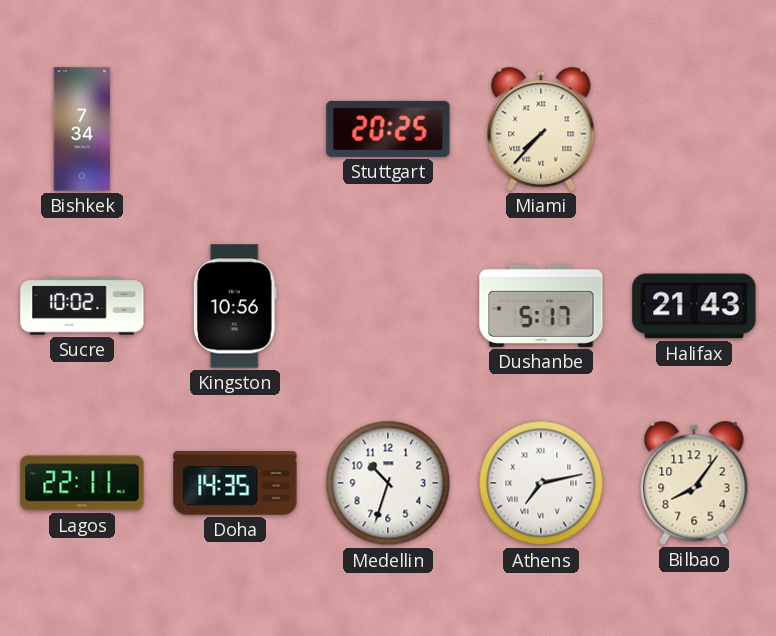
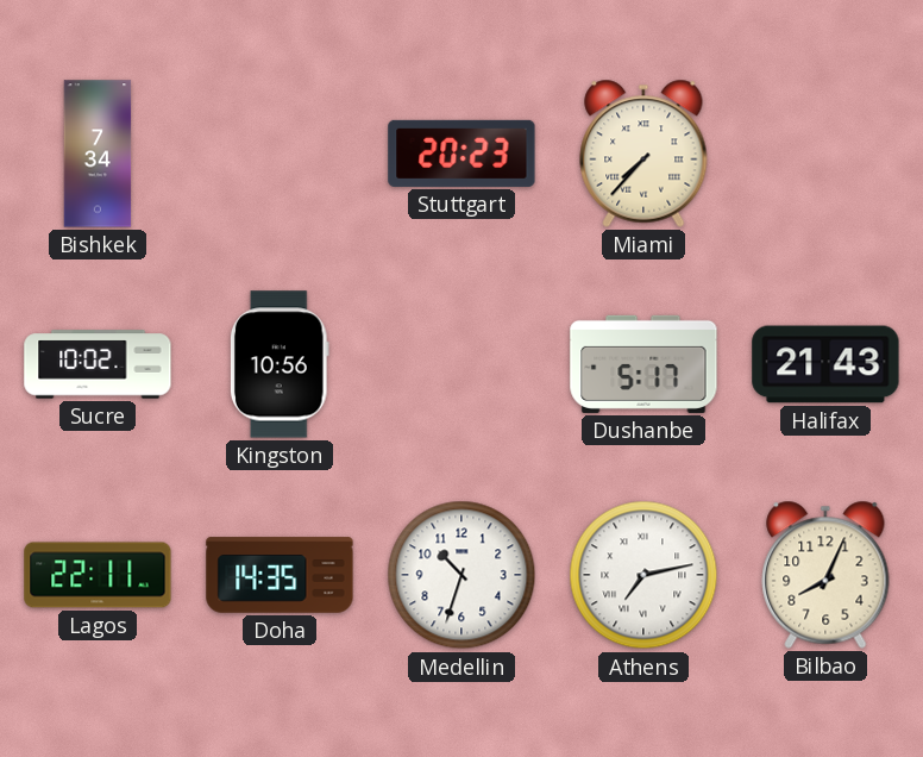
Stuttgart: 20:25 -> 20:23
Bilbao: 8:06 -> 8:04
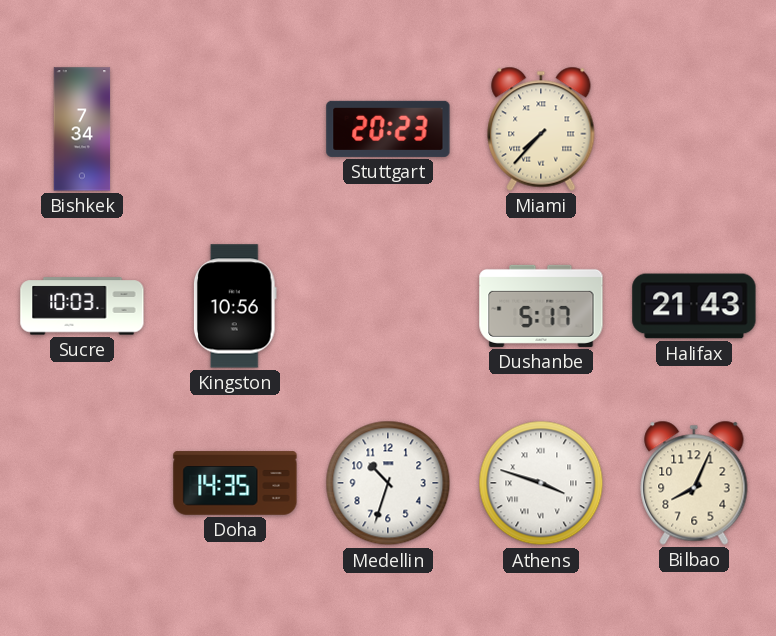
Sucre: 10:02 -> 10:03
Lagos: 22:11 -> none
Athens: 7:13 -> 3:48
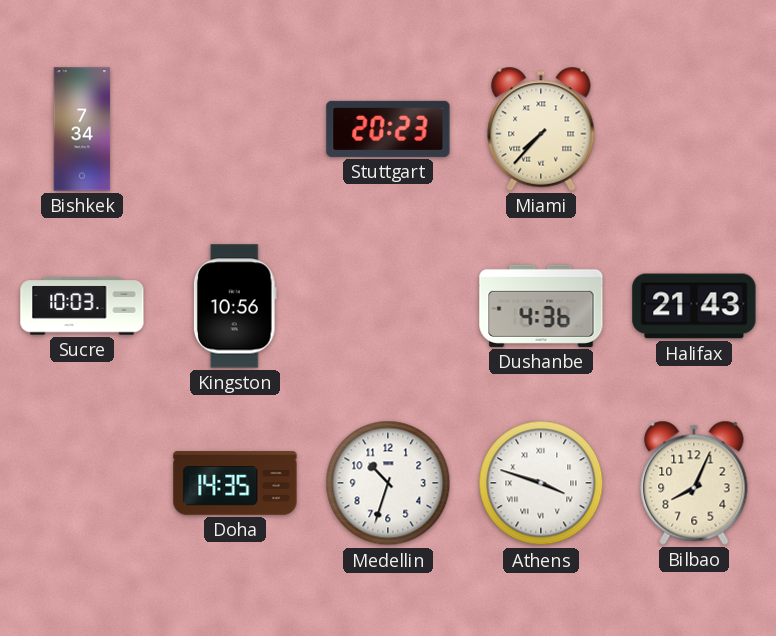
Dushanbe: 5:17 -> 4:36
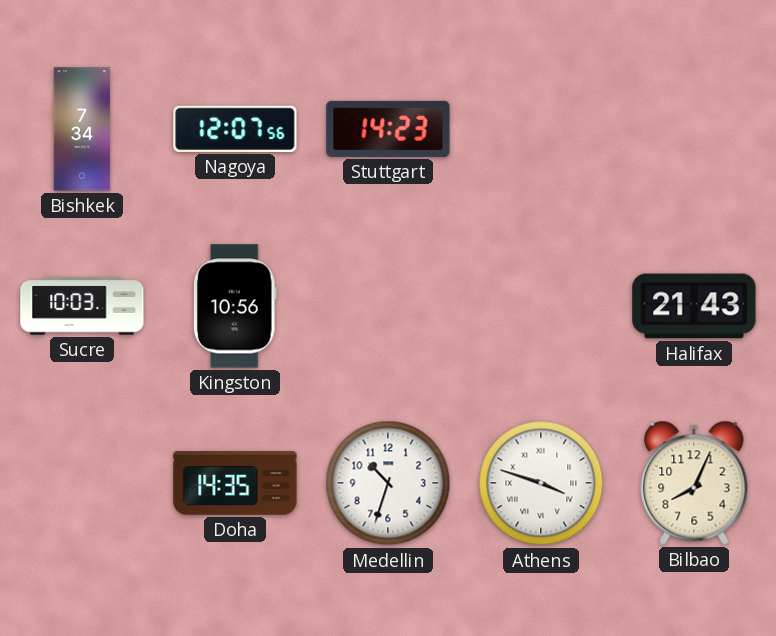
Nagoya: none -> 12:07
Stuttgart: 20:23 -> 14:23
Miami: 7:37 -> none
Dushanbe: 4:36 -> none
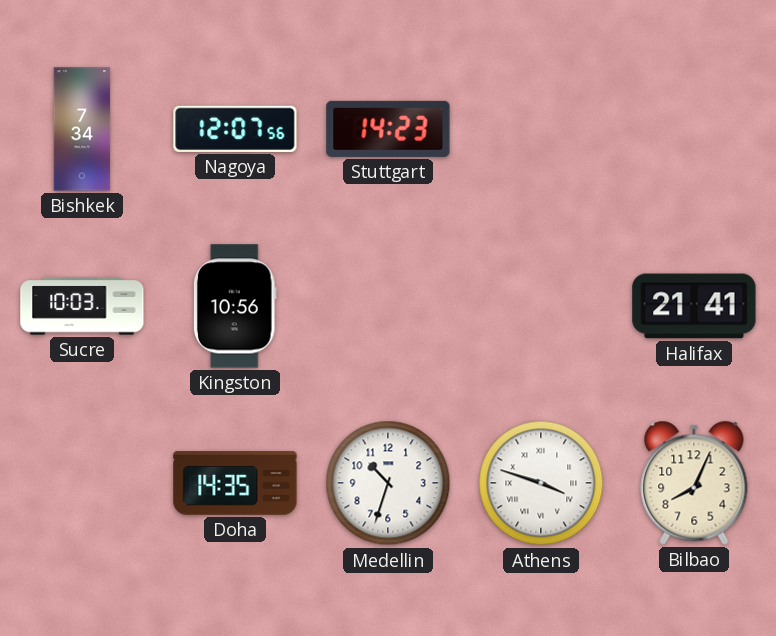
Halifax: 21:43 -> 21:41
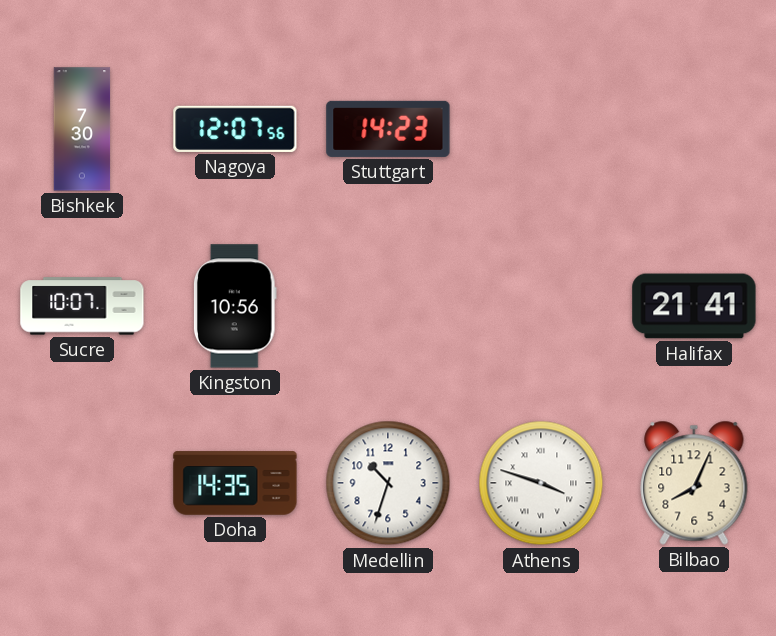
Bishkek: 7:34 -> 7:30
Sucre: 10:03 -> 10:07
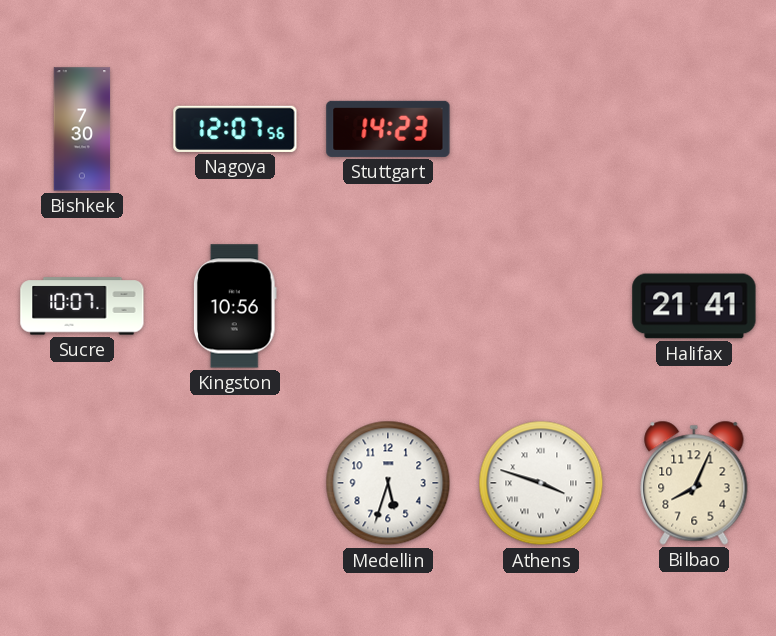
Doha: 14:35 -> none
Medellin: 10:33 -> 5:33
